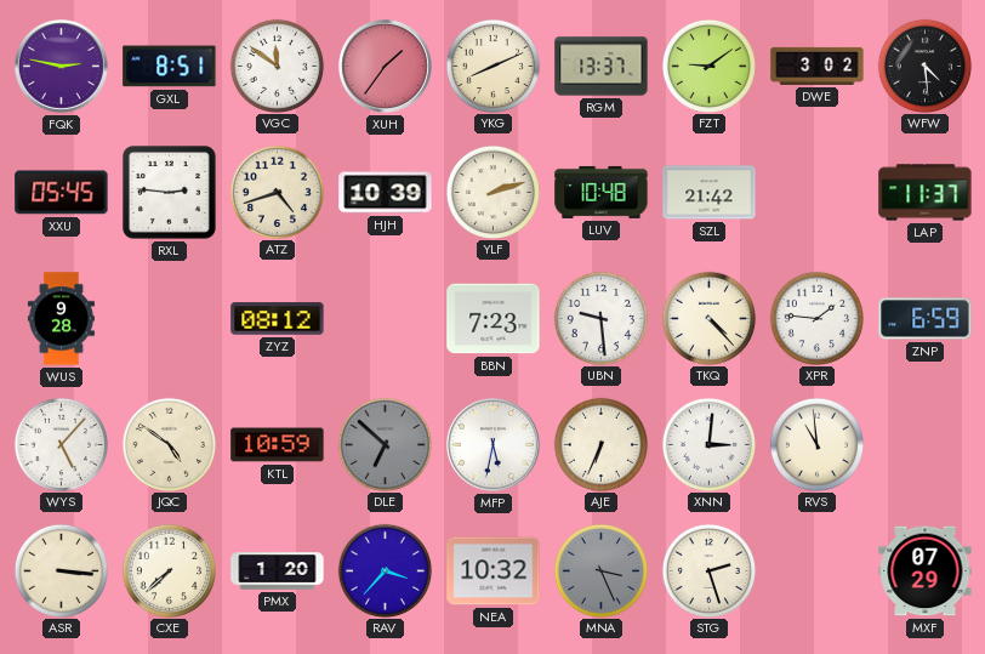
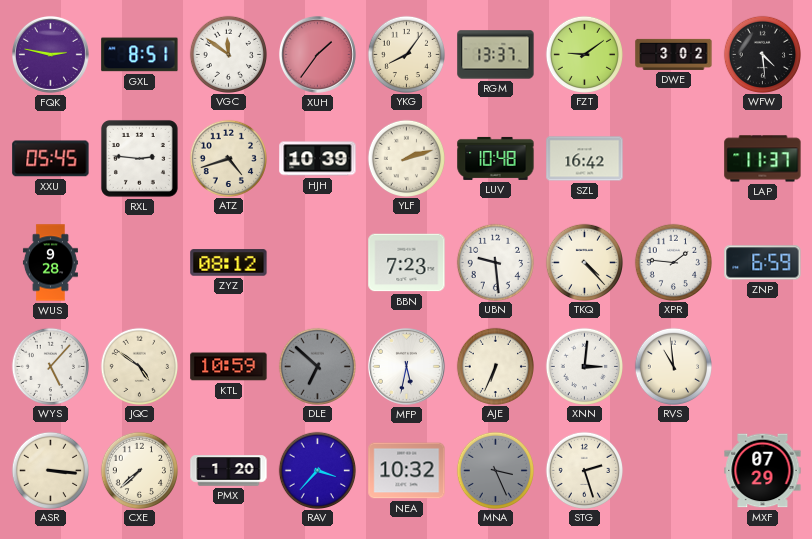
YKG: 8:11 -> 8:06
SZL: 21:42 -> 16:42
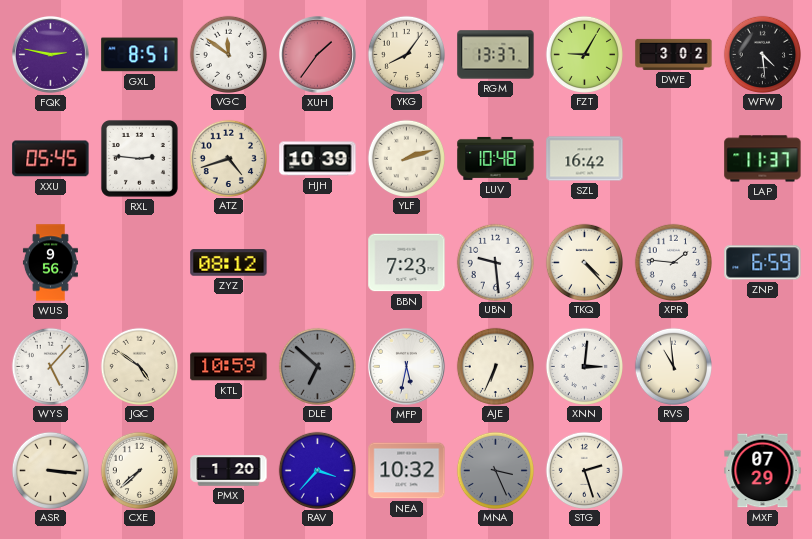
FZT: 9:09 -> 9:05
WUS: 9:28 -> 9:56
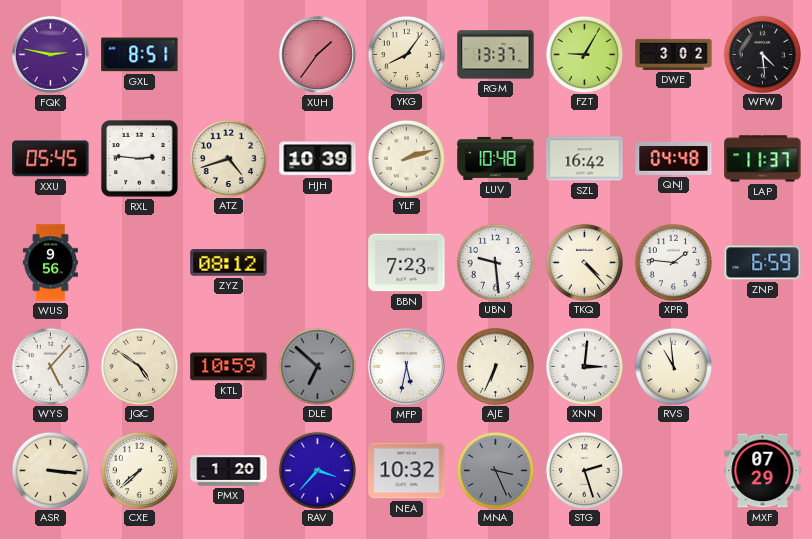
VGC: 11:51 -> none
QNJ: none -> 04:48
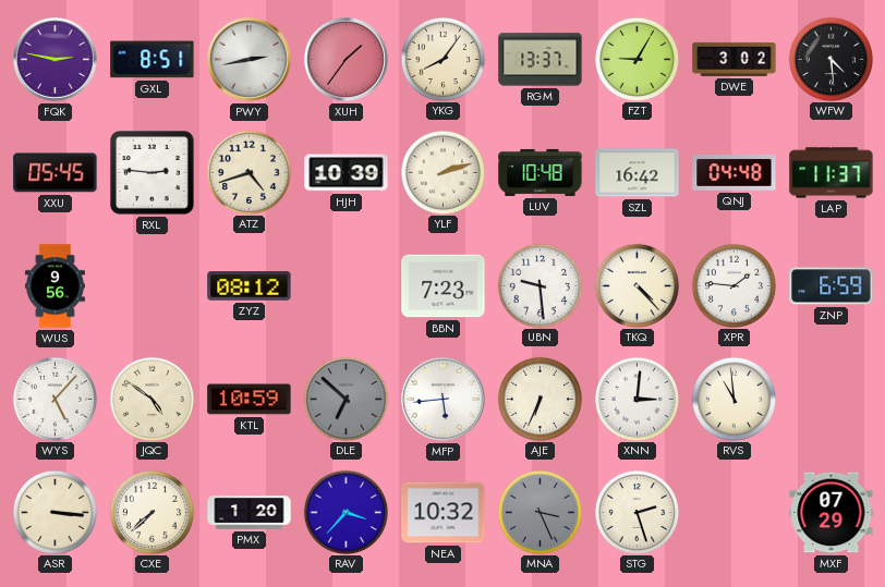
PWY: none -> 2:43
MFP: 5:32 -> 5:44
